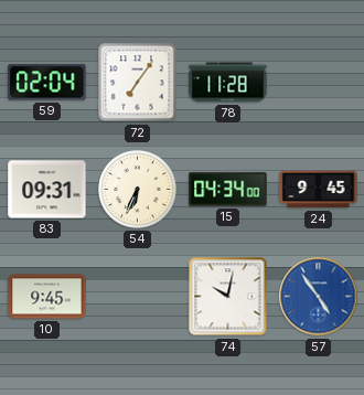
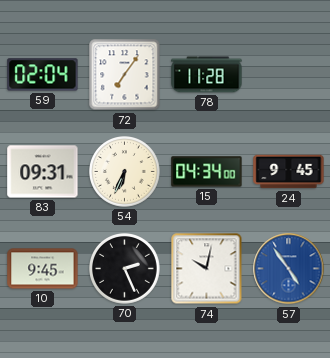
70: none -> 2:26
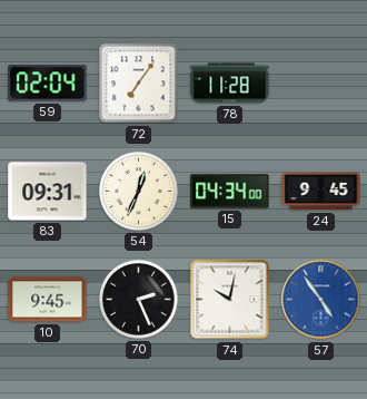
54: 6:34 -> 12:34
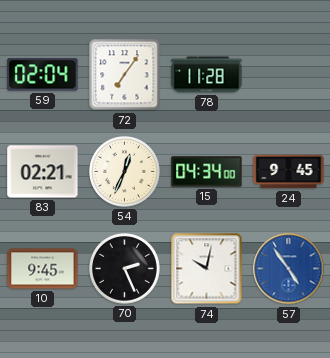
83: 09:31 -> 02:21
